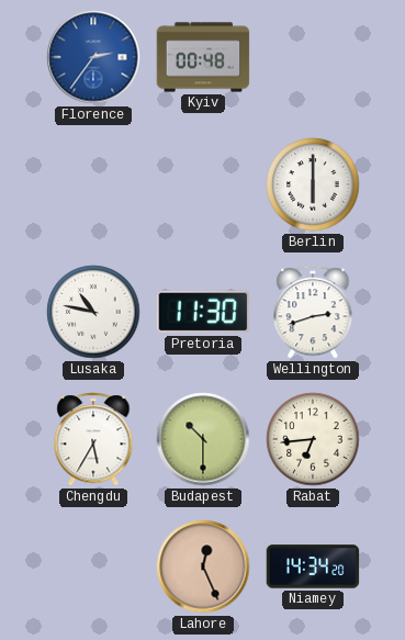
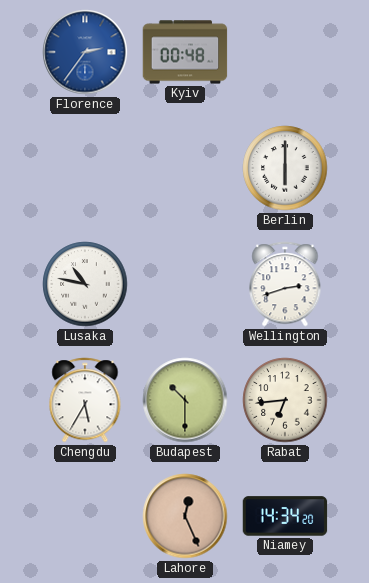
Pretoria: 11:30 -> none
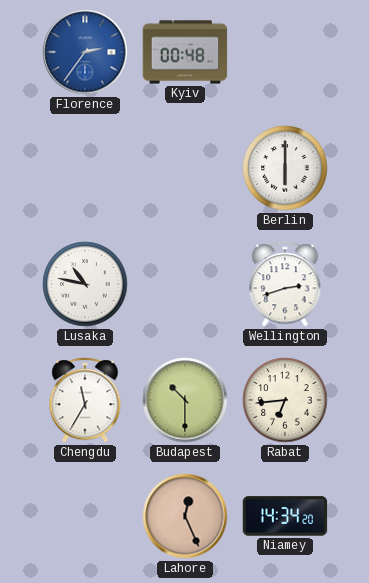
Chengdu: 5:35 -> 11:35
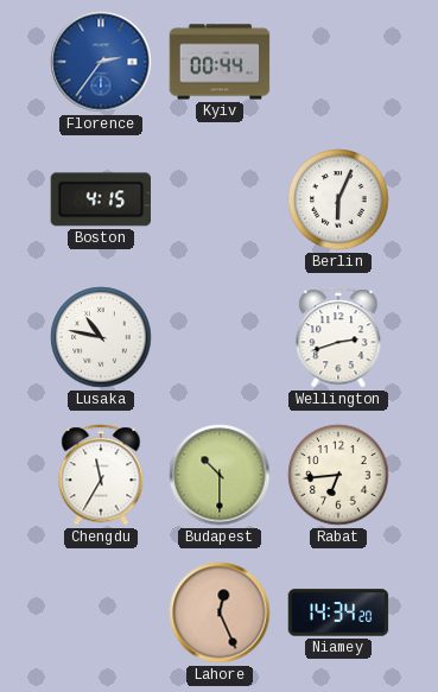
Kyiv: 00:48 -> 00:44
Boston: none -> 4:15
Berlin: 6:00 -> 6:04
